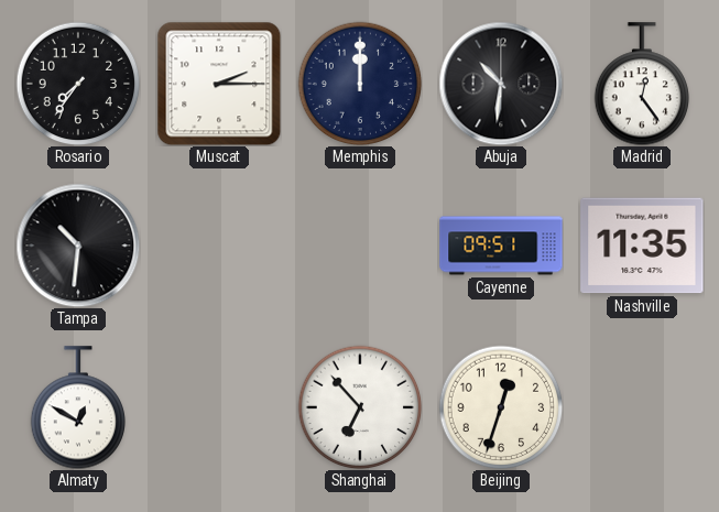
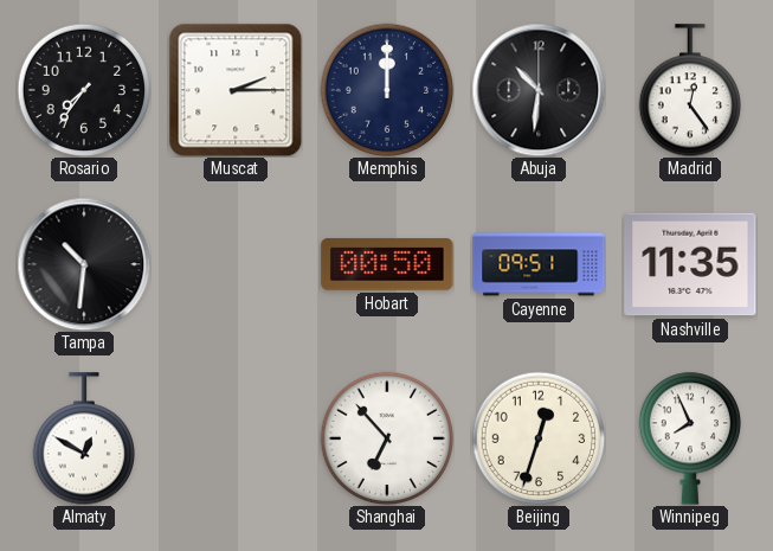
Hobart: none -> 00:50
Winnipeg: none -> 7:56
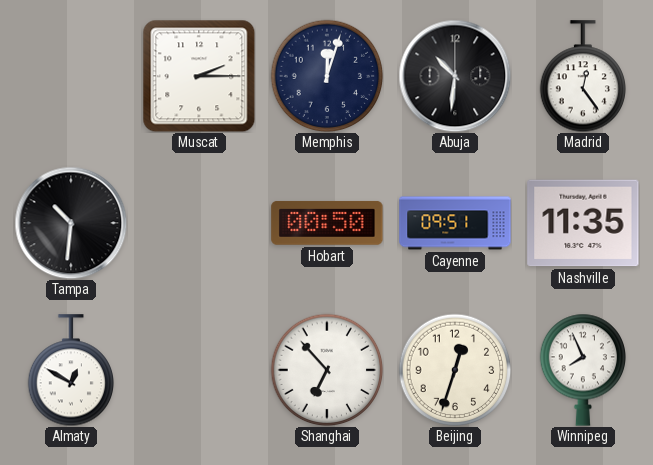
Rosario: 7:36 -> none
Memphis: 12:00 -> 12:03
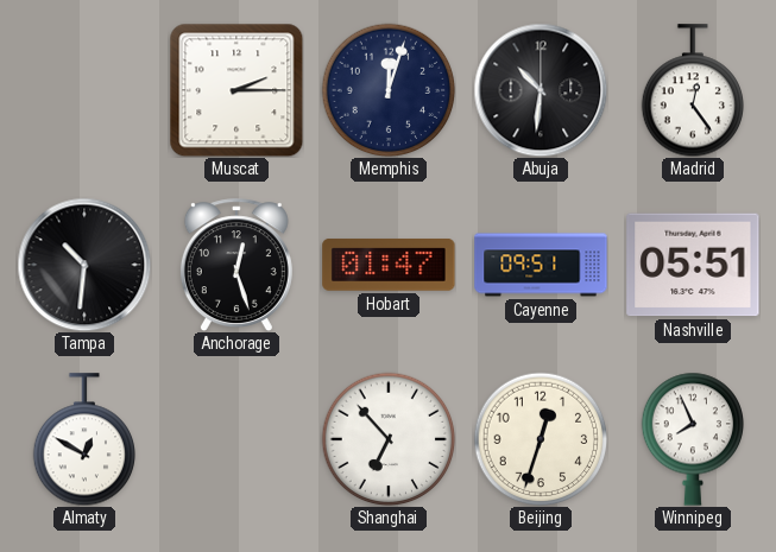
Anchorage: none -> 12:27
Hobart: 00:50 -> 01:47
Nashville: 11:35 -> 05:51
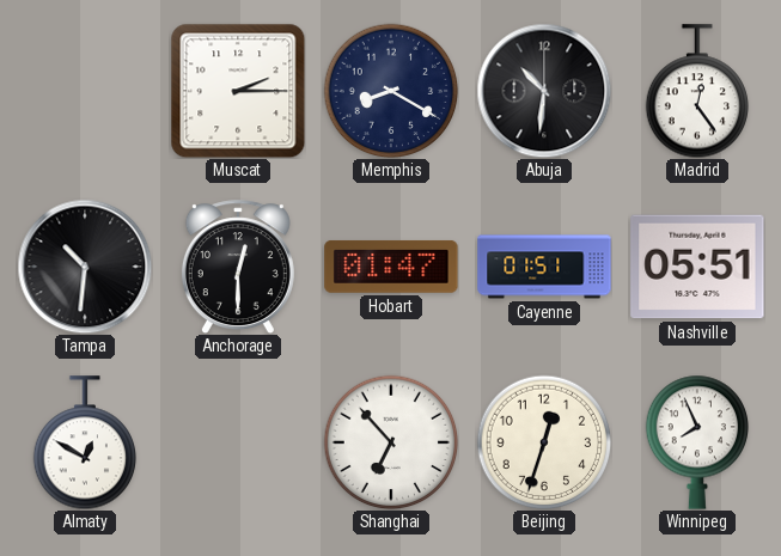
Memphis: 12:03 -> 8:20
Anchorage: 12:27 -> 12:30
Cayenne: 09:51 -> 01:51
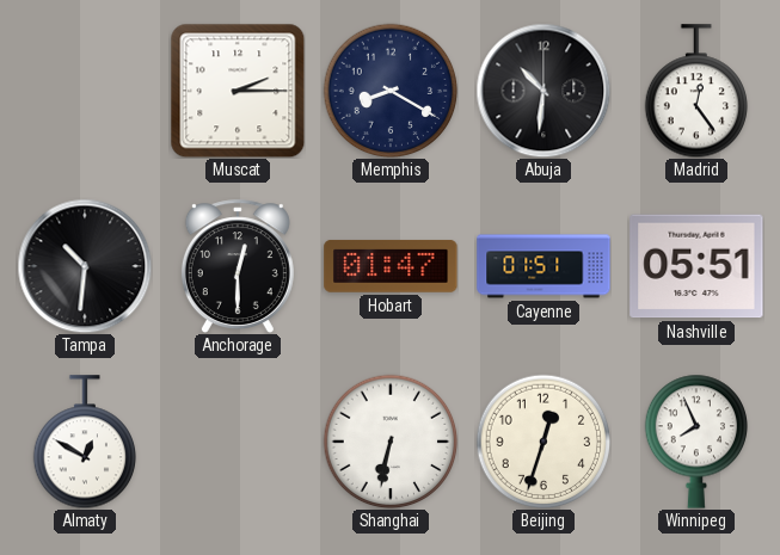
Shanghai: 6:53 -> 6:32
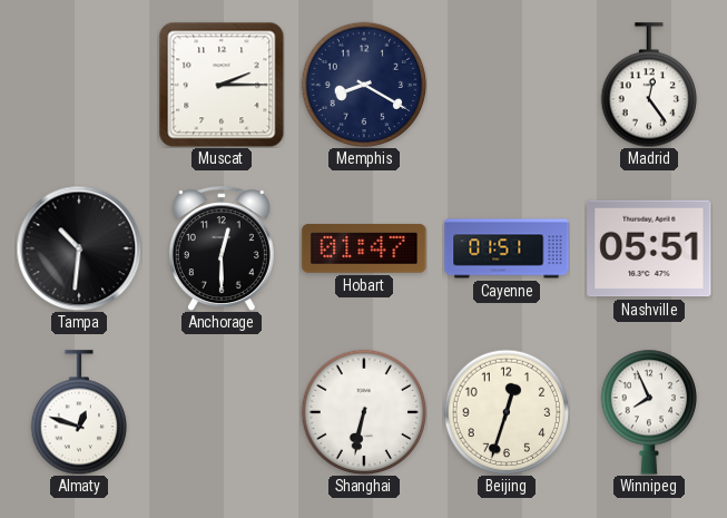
Abuja: 10:31 -> none
Almaty: 12:50 -> 12:48
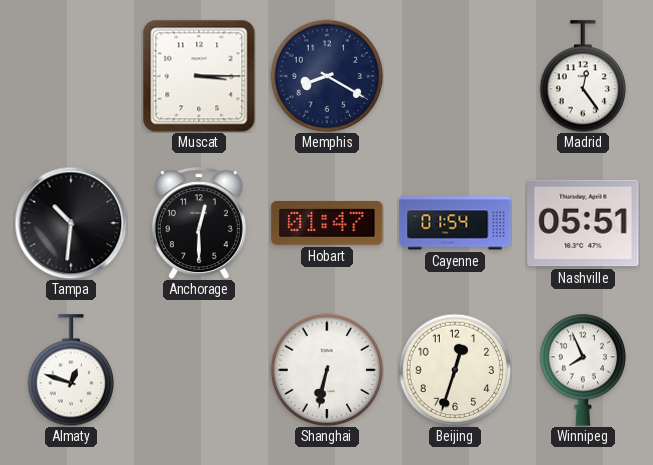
Muscat: 2:15 -> 3:15
Cayenne: 01:51 -> 01:54
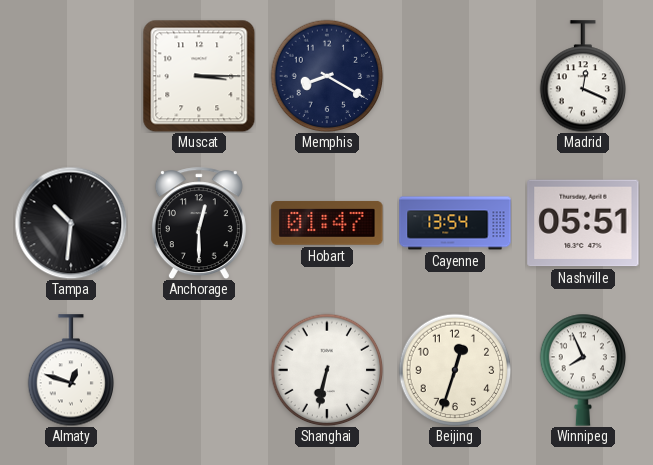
Madrid: 12:24 -> 12:19
Cayenne: 01:54 -> 13:54
